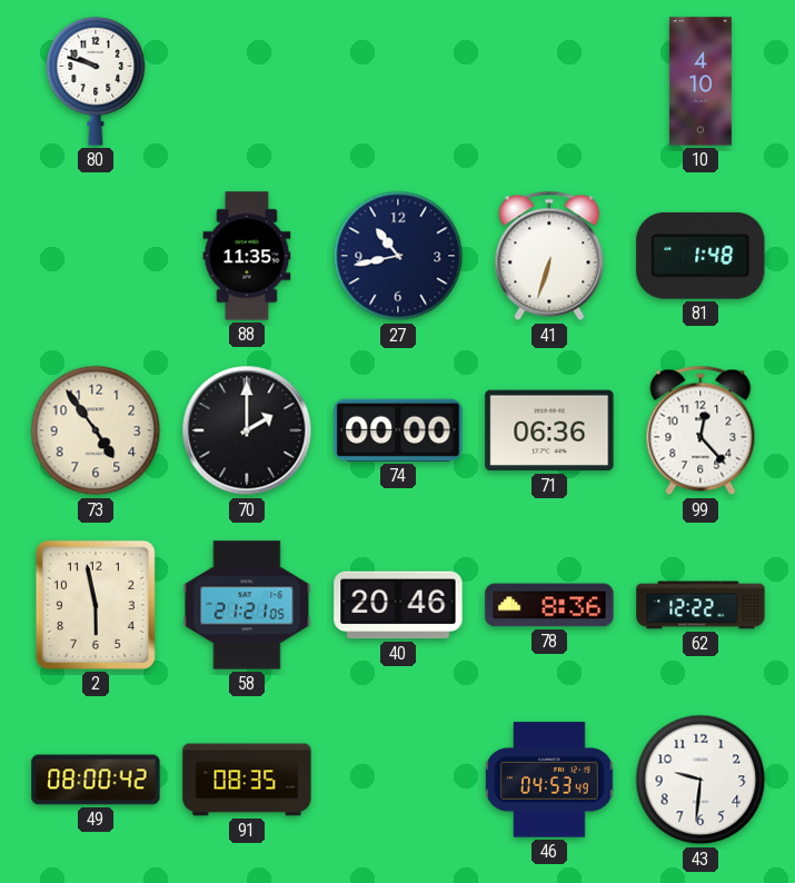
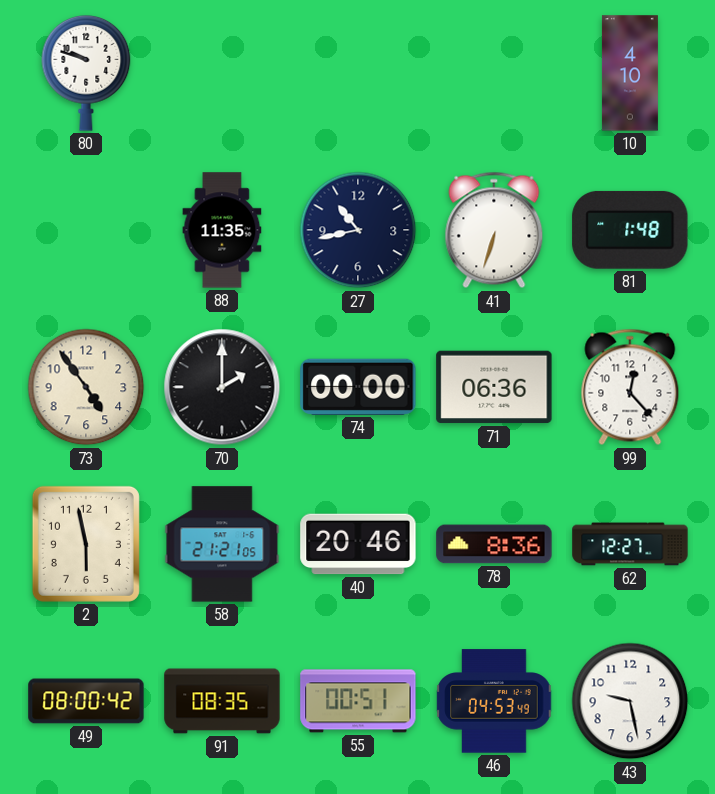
62: 12:22 -> 12:27
55: none -> 00:51
43: 9:31 -> 9:28
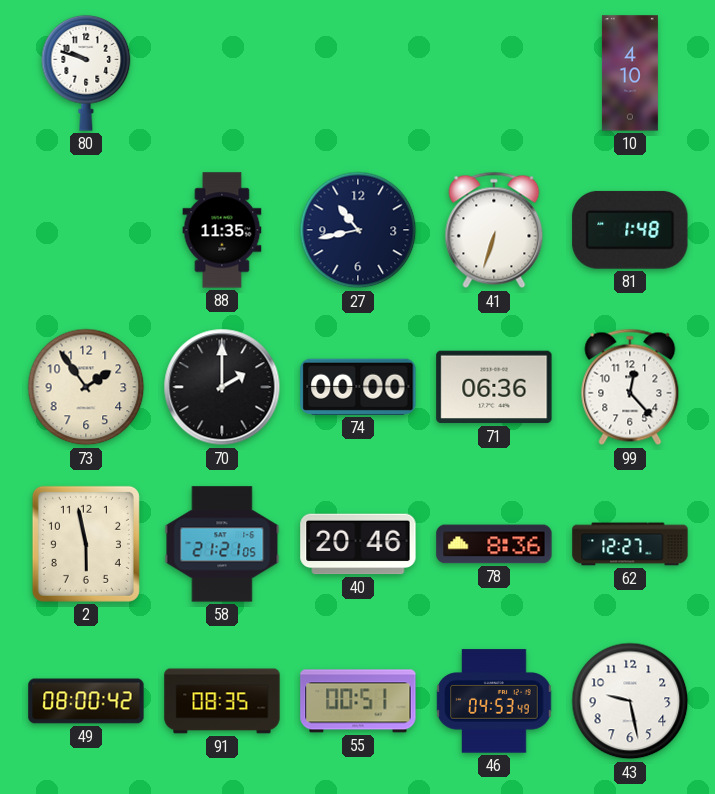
73: 4:54 -> 1:54
